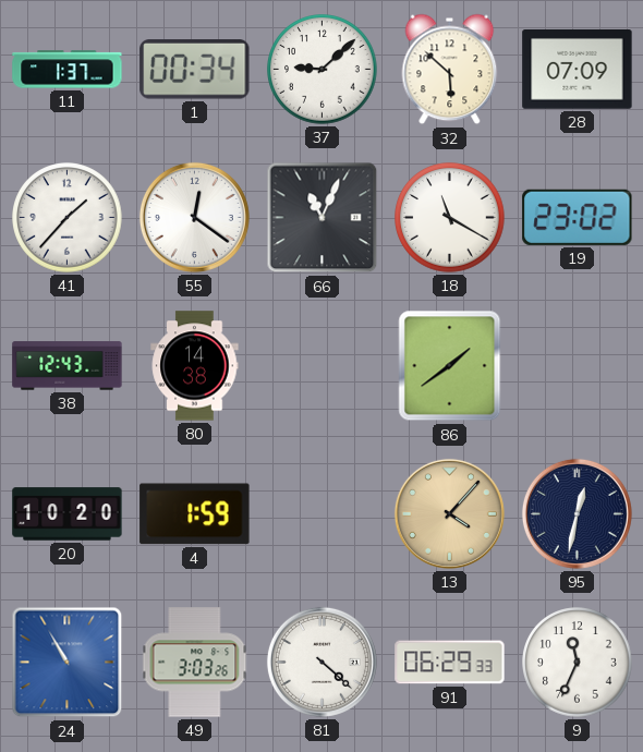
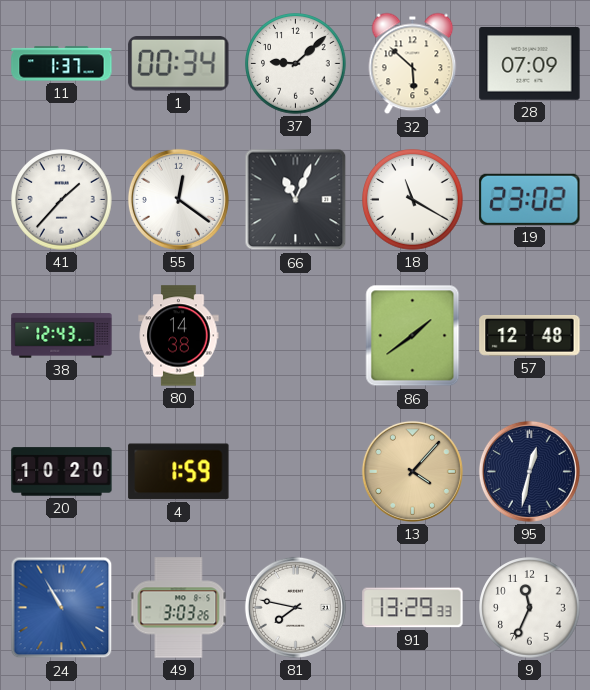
57: none -> 12:48
81: 4:22 -> 7:47
91: 06:29 -> 13:29
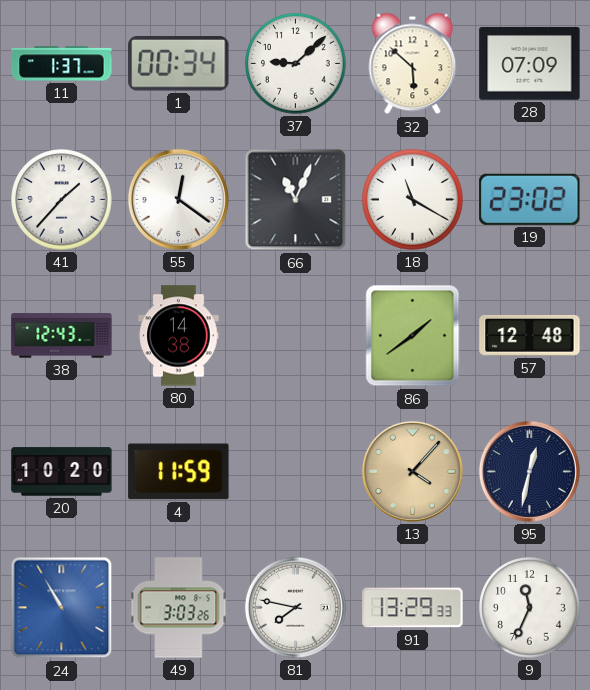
4: 1:59 -> 11:59
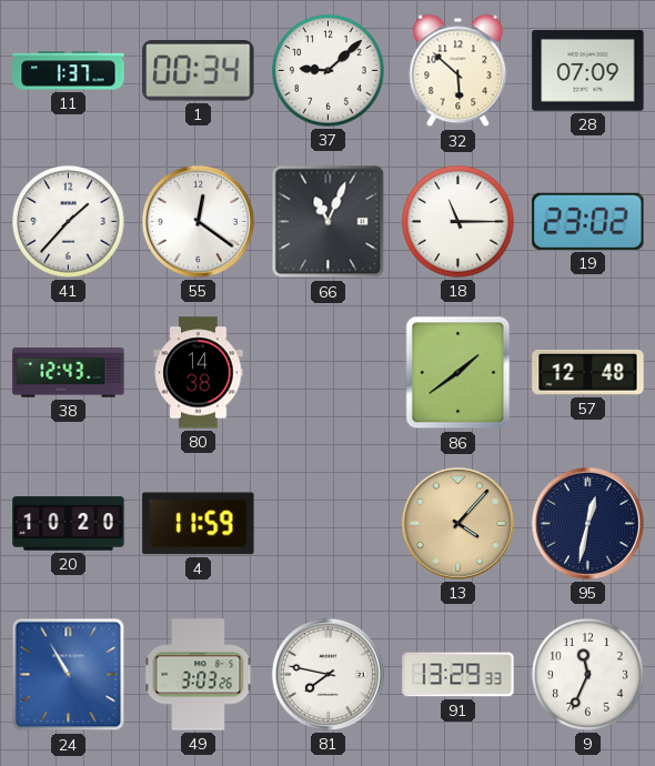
18: 11:20 -> 11:15
